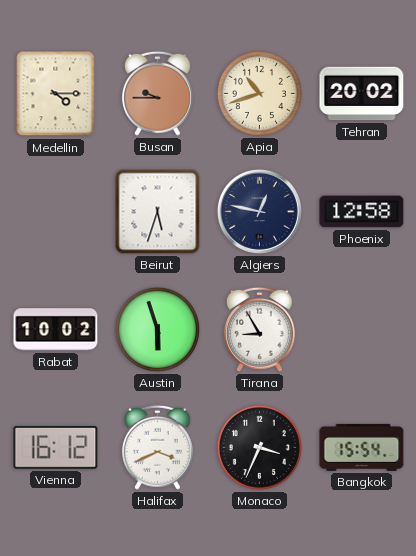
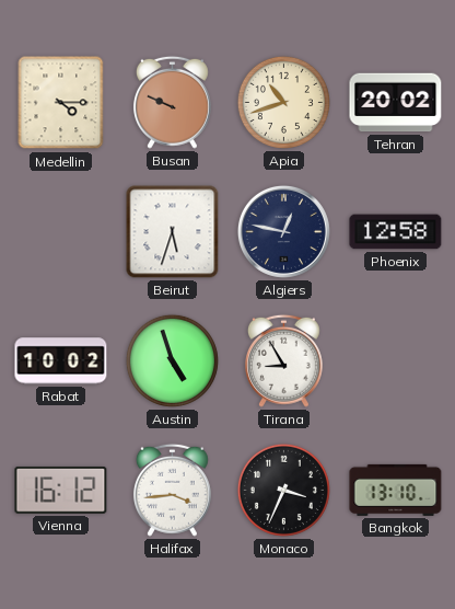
Busan: 9:45 -> 9:49
Austin: 5:57 -> 4:57
Halifax: 3:41 -> 3:44
Bangkok: 15:54 -> 13:10
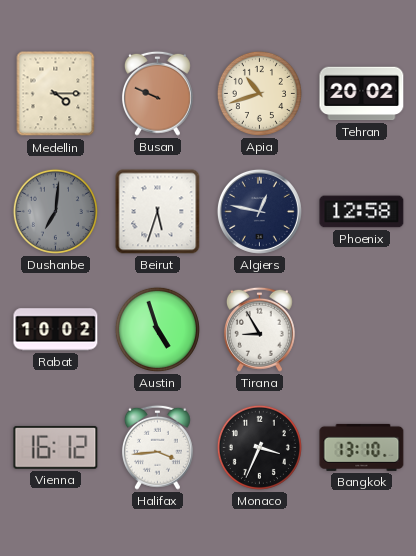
Dushanbe: none -> 7:01
